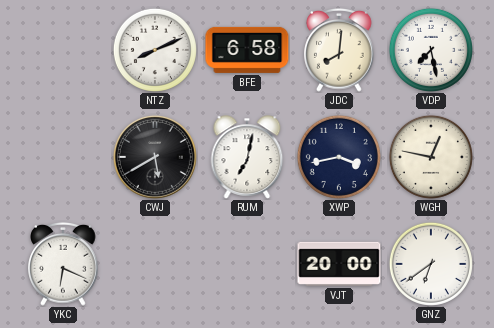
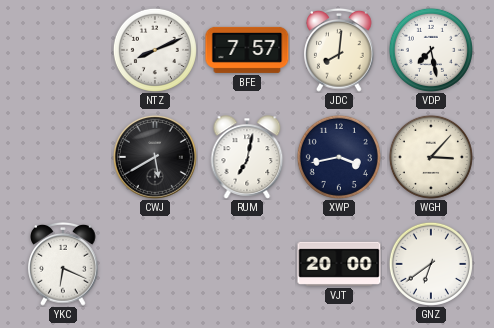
BFE: 6:58 -> 7:57
WGH: 12:47 -> 3:07
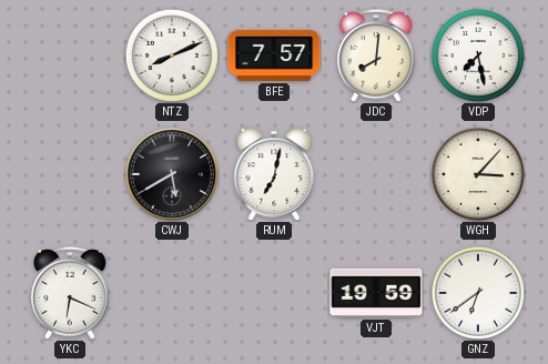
XWP: 3:43 -> none
VJT: 20:00 -> 19:59
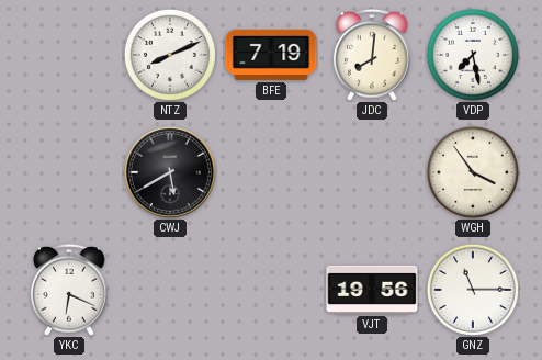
BFE: 7:57 -> 7:19
RUM: 7:02 -> none
WGH: 3:07 -> 3:54
VJT: 19:59 -> 19:56
GNZ: 6:39 -> 11:15
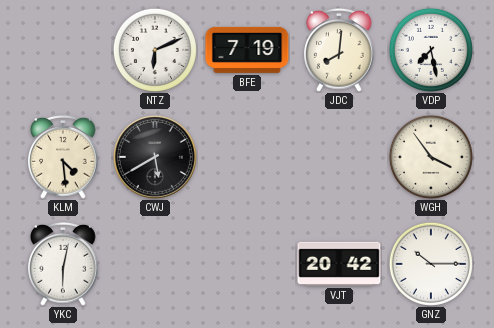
NTZ: 8:11 -> 6:11
KLM: none -> 4:29
YKC: 6:19 -> 6:02
VJT: 19:56 -> 20:42
GNZ: 11:15 -> 10:15
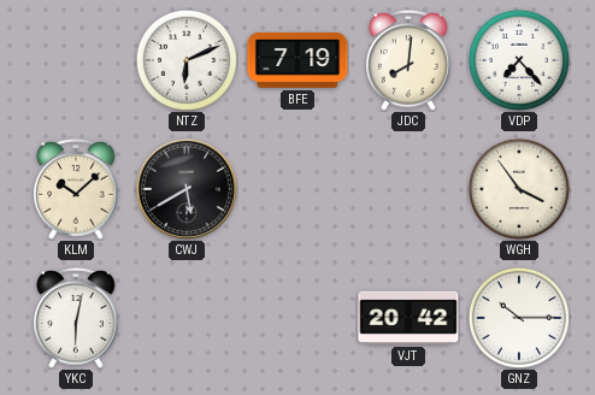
VDP: 7:28 -> 7:23
KLM: 4:29 -> 10:08
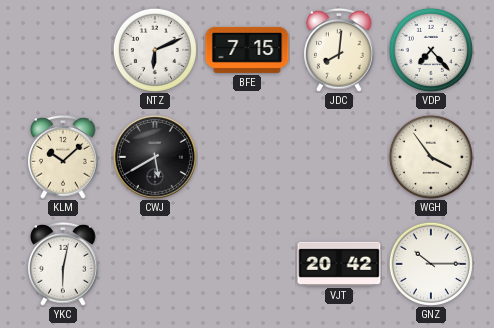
BFE: 7:19 -> 7:15
